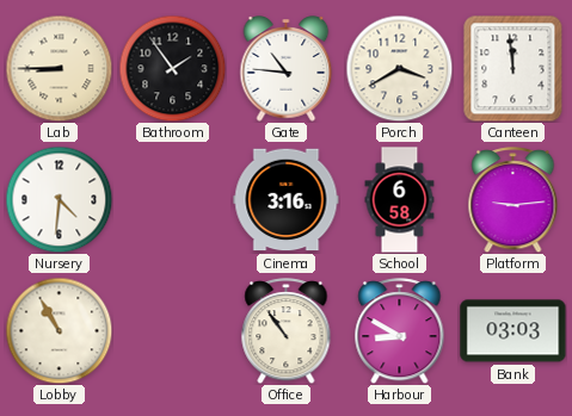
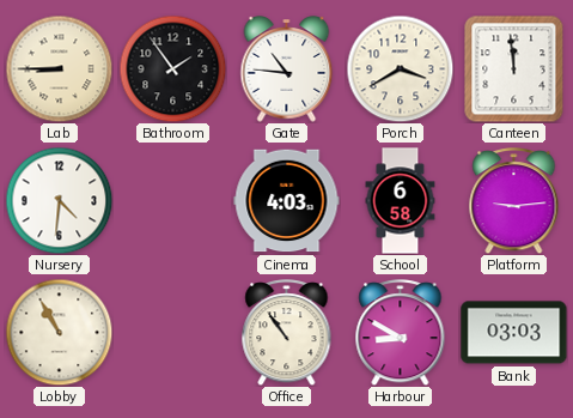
Cinema: 3:16 -> 4:03
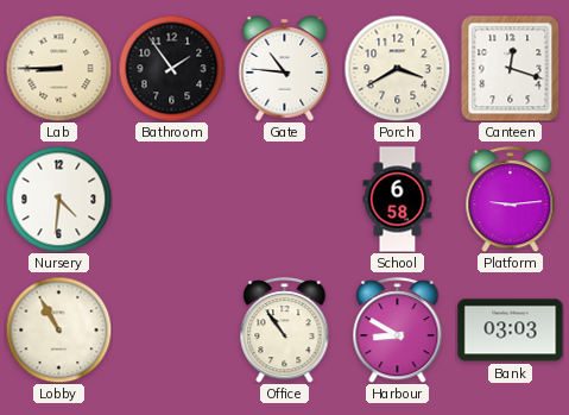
Canteen: 11:59 -> 12:18
Cinema: 4:03 -> none
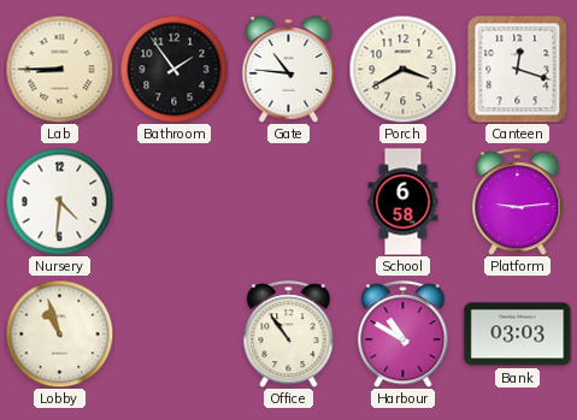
Lobby: 10:55 -> 10:57
Harbour: 8:50 -> 10:50
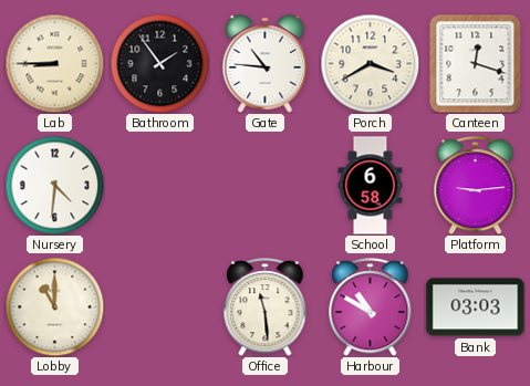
Lobby: 10:57 -> 11:00
Office: 10:54 -> 11:29
